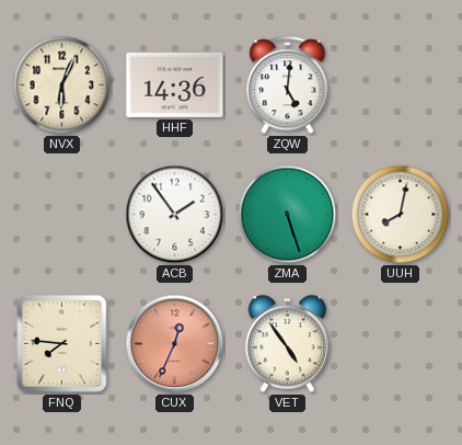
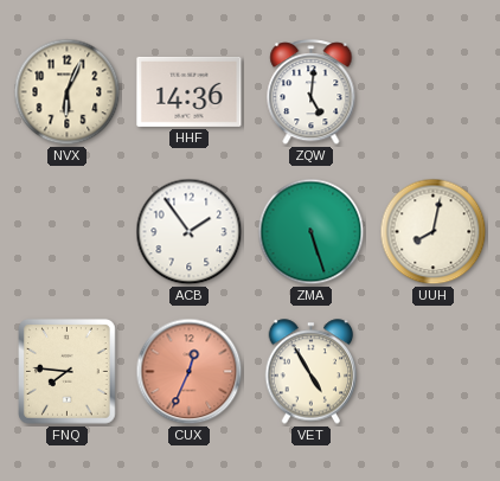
VET: 4:54 -> 4:55
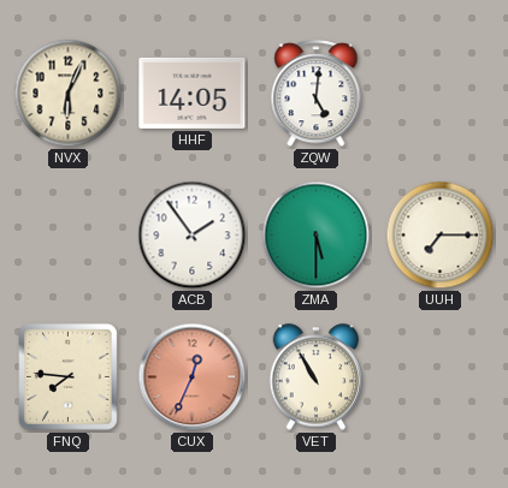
HHF: 14:36 -> 14:05
ZMA: 5:27 -> 5:30
UUH: 8:02 -> 7:15
VET: 4:55 -> 10:55
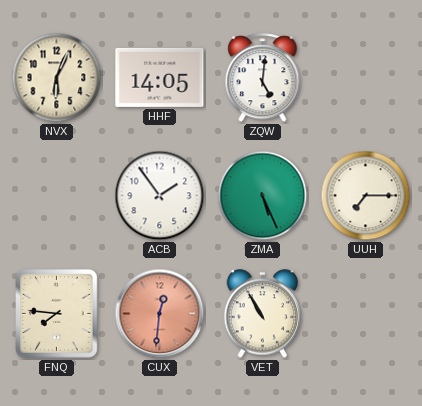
ZMA: 5:30 -> 5:26
CUX: 12:34 -> 12:31
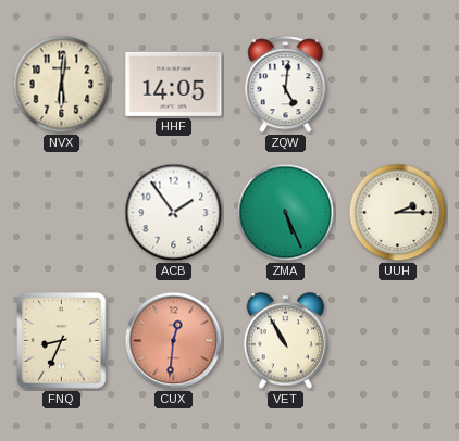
NVX: 6:04 -> 6:01
UUH: 7:15 -> 2:15
FNQ: 7:46 -> 8:34
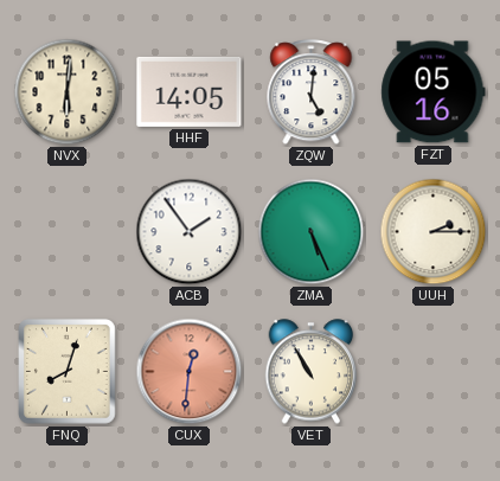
FZT: none -> 05:16
FNQ: 8:34 -> 8:03
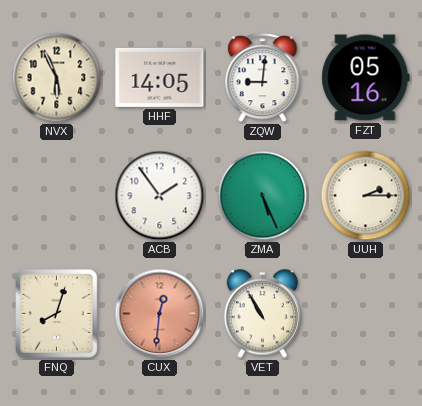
NVX: 6:01 -> 5:56
ZQW: 5:01 -> 9:01
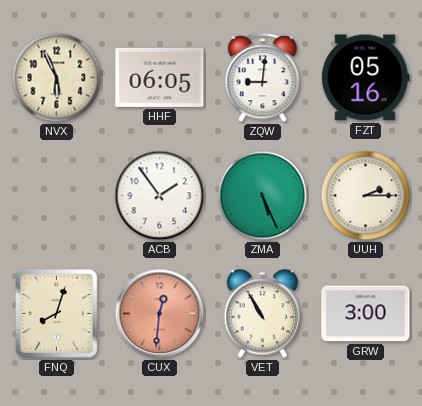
HHF: 14:05 -> 06:05
GRW: none -> 3:00
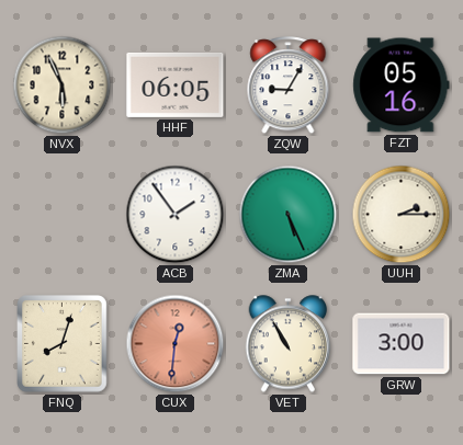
ZQW: 9:01 -> 9:05
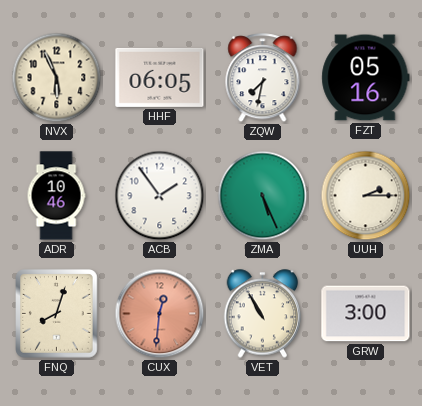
ZQW: 9:05 -> 7:32
ADR: none -> 10:46
